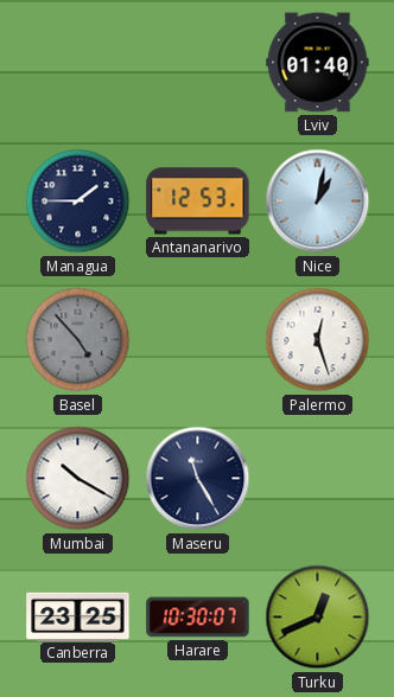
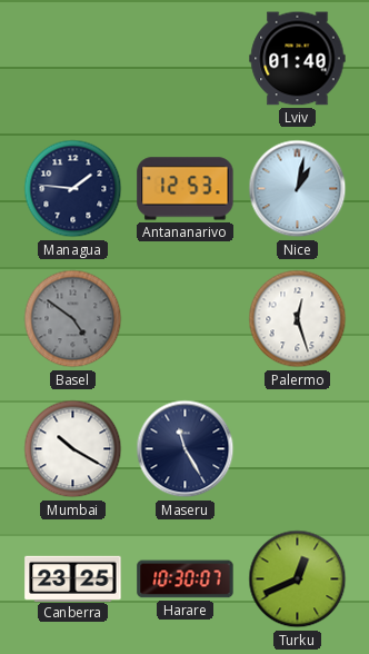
Managua: 1:45 -> 1:46
Basel: 4:53 -> 4:51
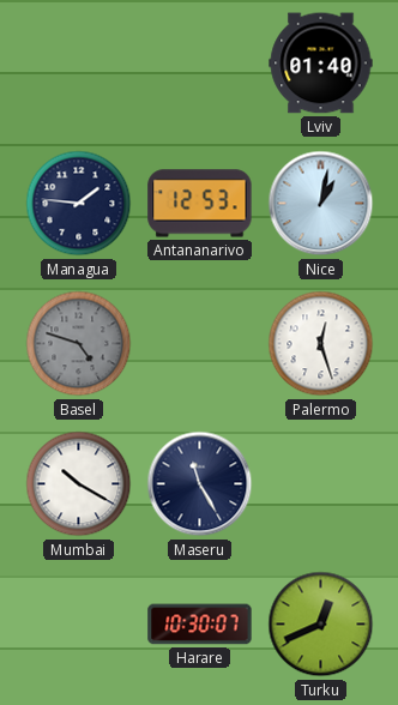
Basel: 4:51 -> 4:48
Canberra: 23:25 -> none
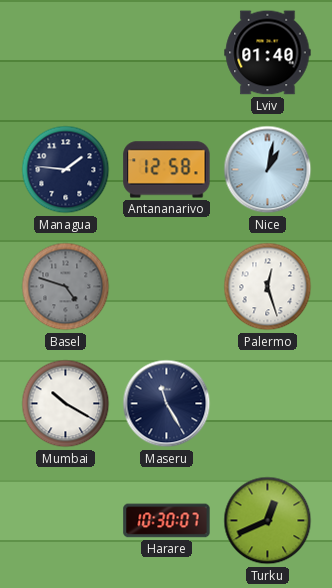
Antananarivo: 12:53 -> 12:58
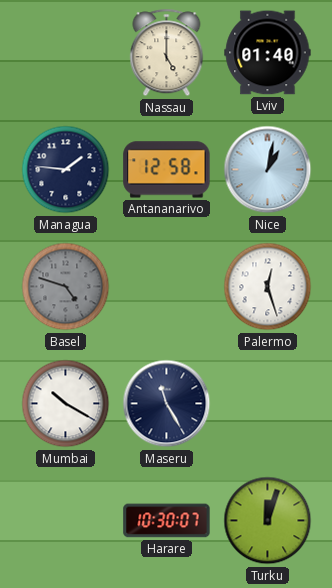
Nassau: none -> 5:00
Turku: 12:41 -> 12:03
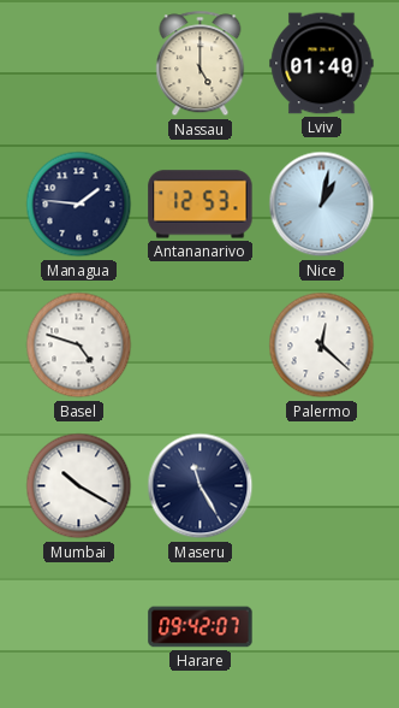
Antananarivo: 12:58 -> 12:53
Basel dial: grey -> white
Palermo: 12:27 -> 12:22
Harare: 10:30 -> 09:42
Turku: 12:03 -> none
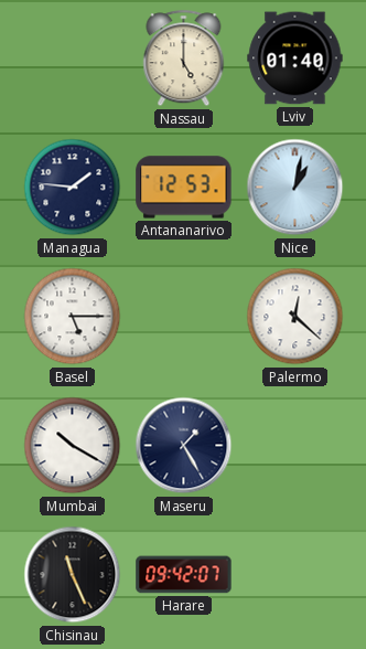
Basel: 4:48 -> 5:15
Maseru: 11:25 -> 1:25
Chisinau: none -> 11:26
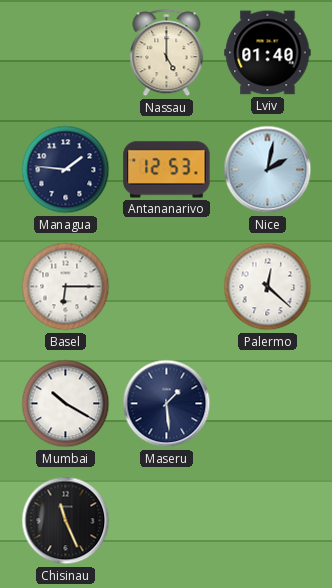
Nice: 1:02 -> 2:02
Basel: 5:15 -> 6:15
Maseru: 1:25 -> 1:29
Harare: 09:42 -> none
